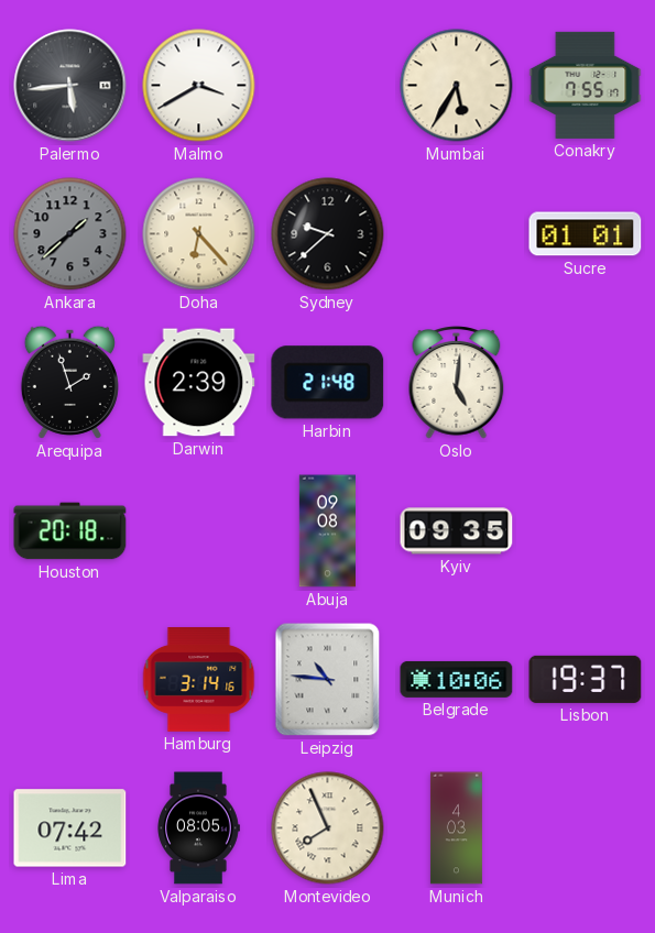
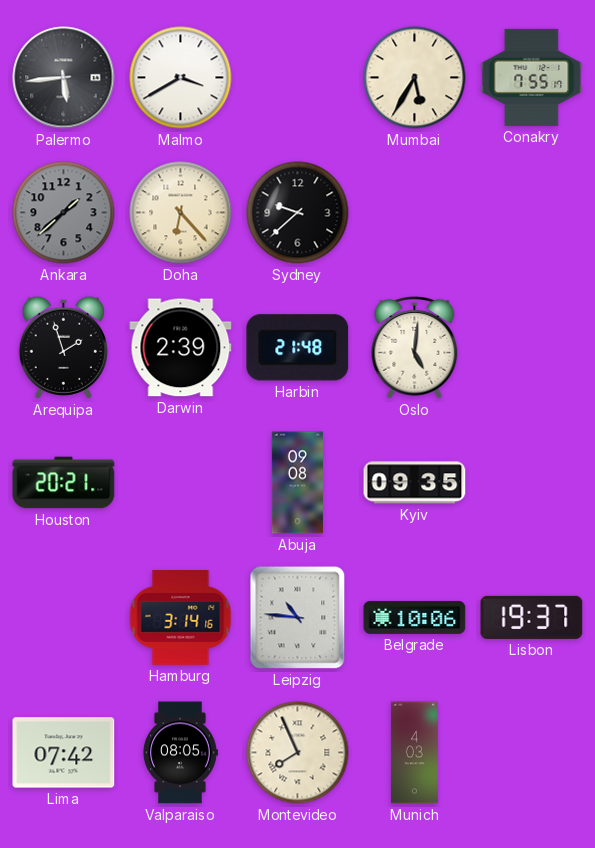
Sucre: 01:01 -> none
Houston: 20:18 -> 20:21
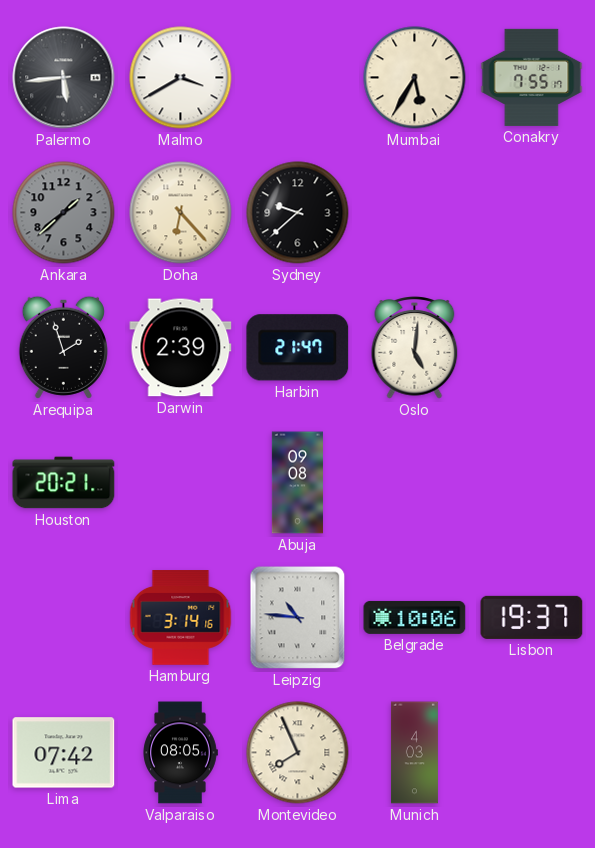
Harbin: 21:48 -> 21:47
Kyiv: 09:35 -> none
